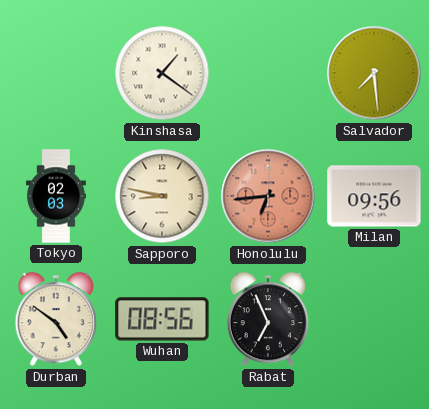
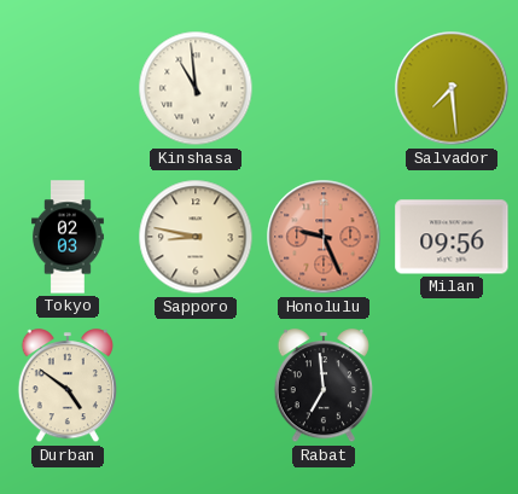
Kinshasa: 1:21 -> 10:59
Honolulu: 6:44 -> 9:26
Wuhan: 08:56 -> none
Rabat: 6:56 -> 6:59
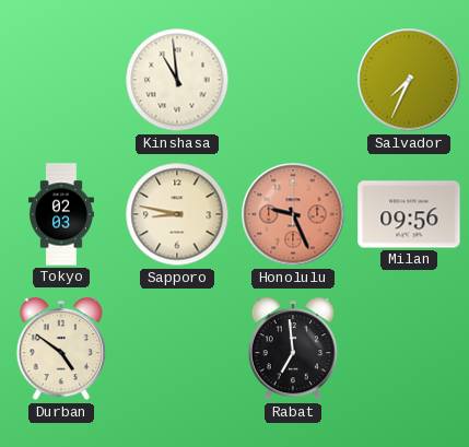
Salvador: 7:29 -> 7:34
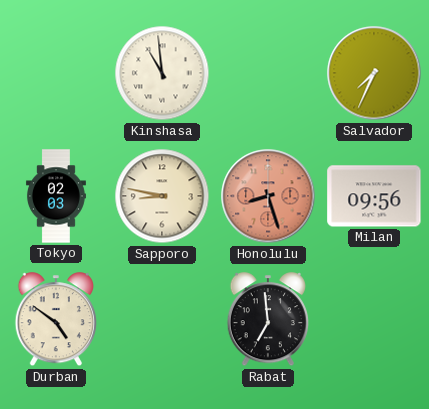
Honolulu: 9:26 -> 8:27
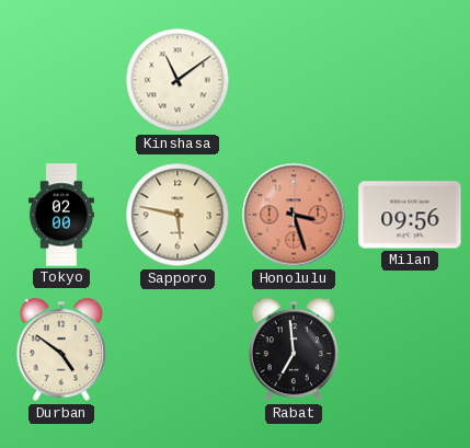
Kinshasa: 10:59 -> 11:09
Salvador: 7:34 -> none
Tokyo: 02:03 -> 02:00
Sapporo: 8:47 -> 5:47
Honolulu: 8:27 -> 3:27
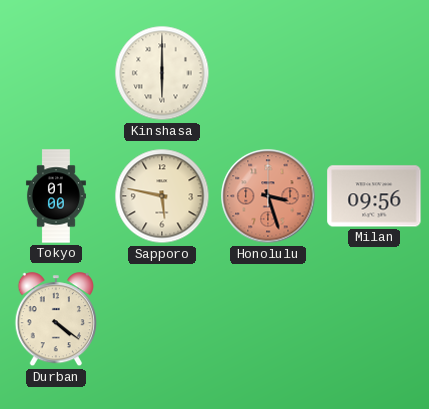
Kinshasa: 11:09 -> 6:00
Tokyo: 02:00 -> 01:00
Durban: 4:51 -> 4:21
Rabat: 6:59 -> none
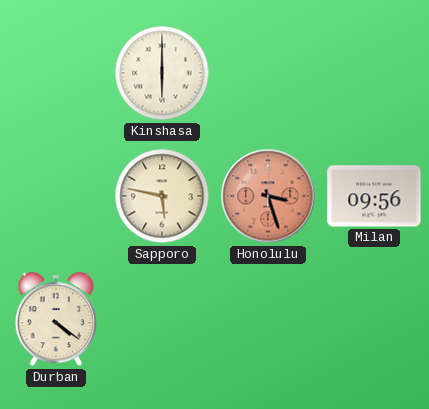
Tokyo: 01:00 -> none
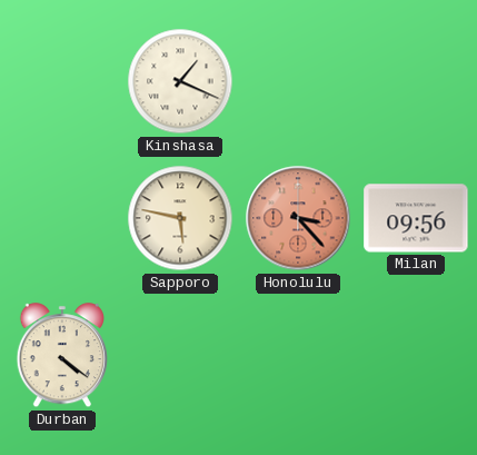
Kinshasa: 6:00 -> 1:19
Honolulu: 3:27 -> 3:23
